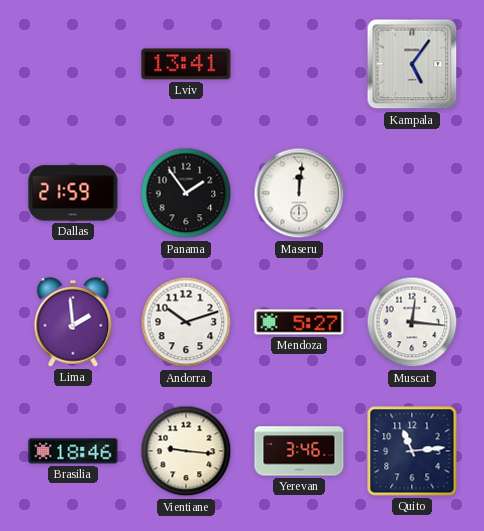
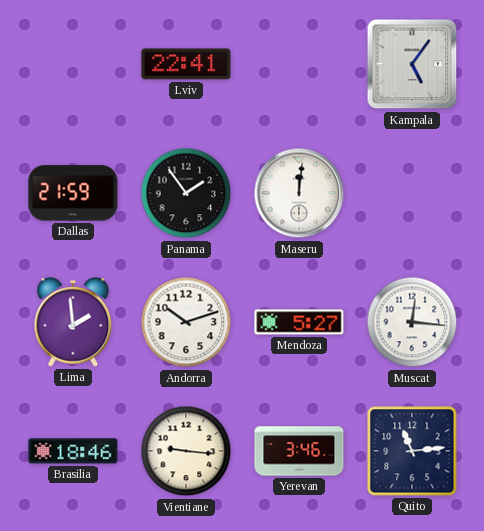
Lviv: 13:41 -> 22:41
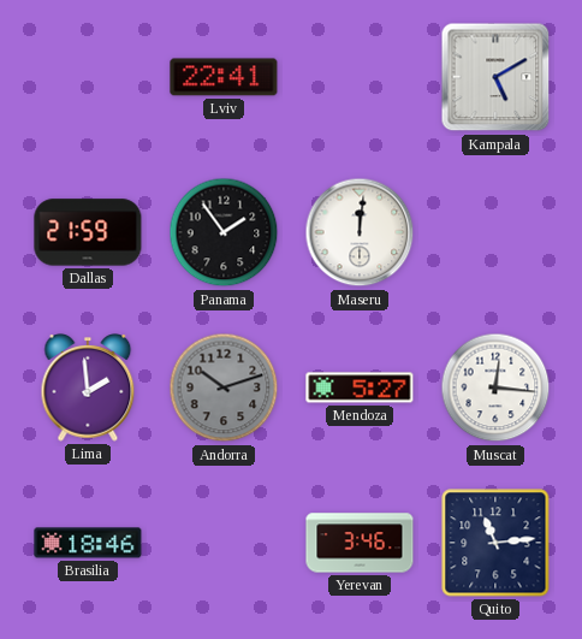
Kampala: 5:06 -> 5:10
Andorra dial: white -> grey
Vientiane: 9:16 -> none
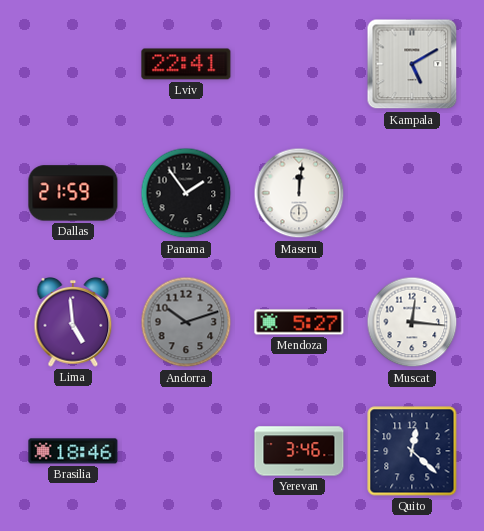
Lima: 1:59 -> 4:59
Quito: 11:14 -> 12:22
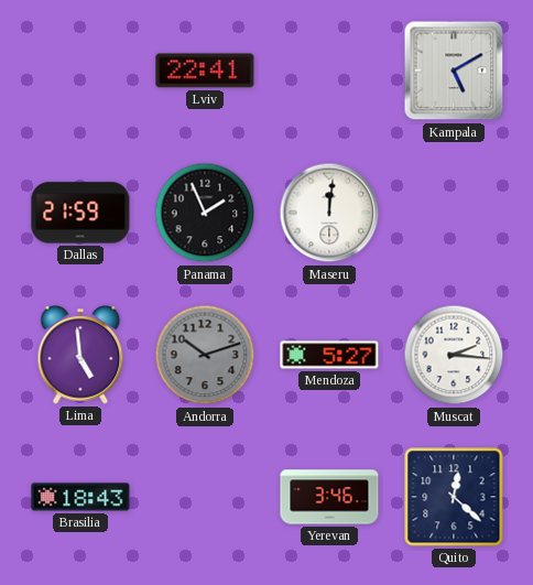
Panama: 1:54 -> 1:56
Muscat: 12:16 -> 2:16
Brasilia: 18:46 -> 18:43
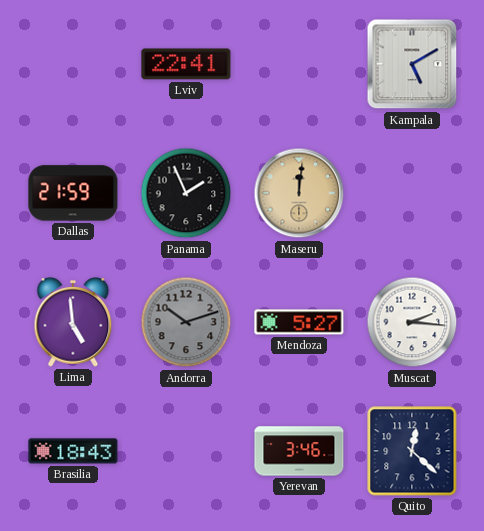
Maseru dial: white -> champagne
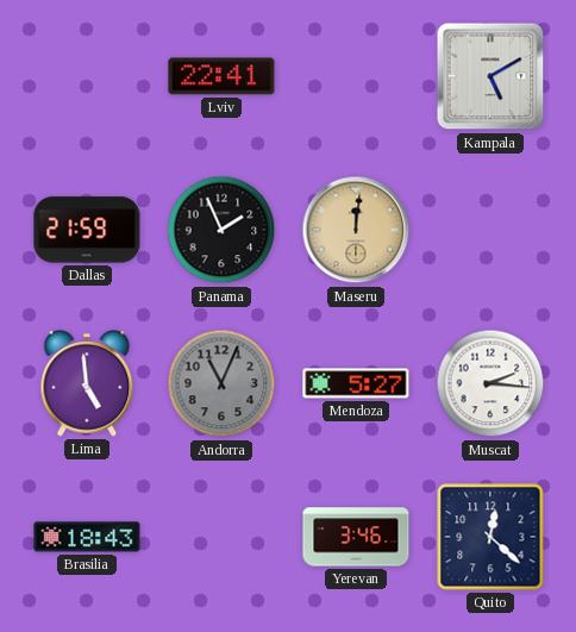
Andorra: 10:12 -> 11:04
